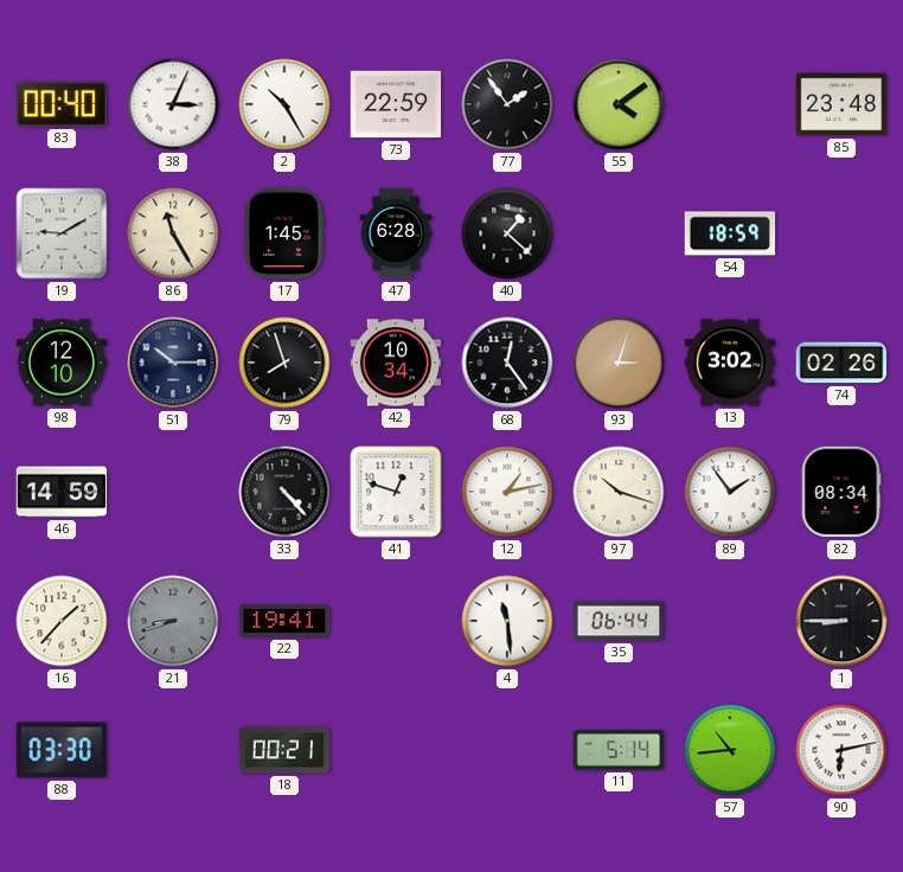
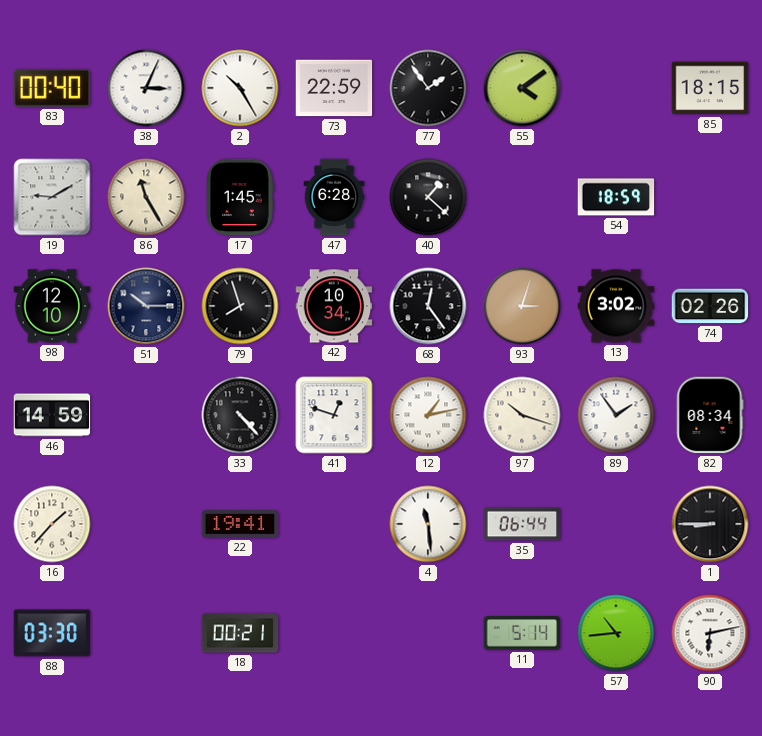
85: 23:48 -> 18:15
21: 8:42 -> none
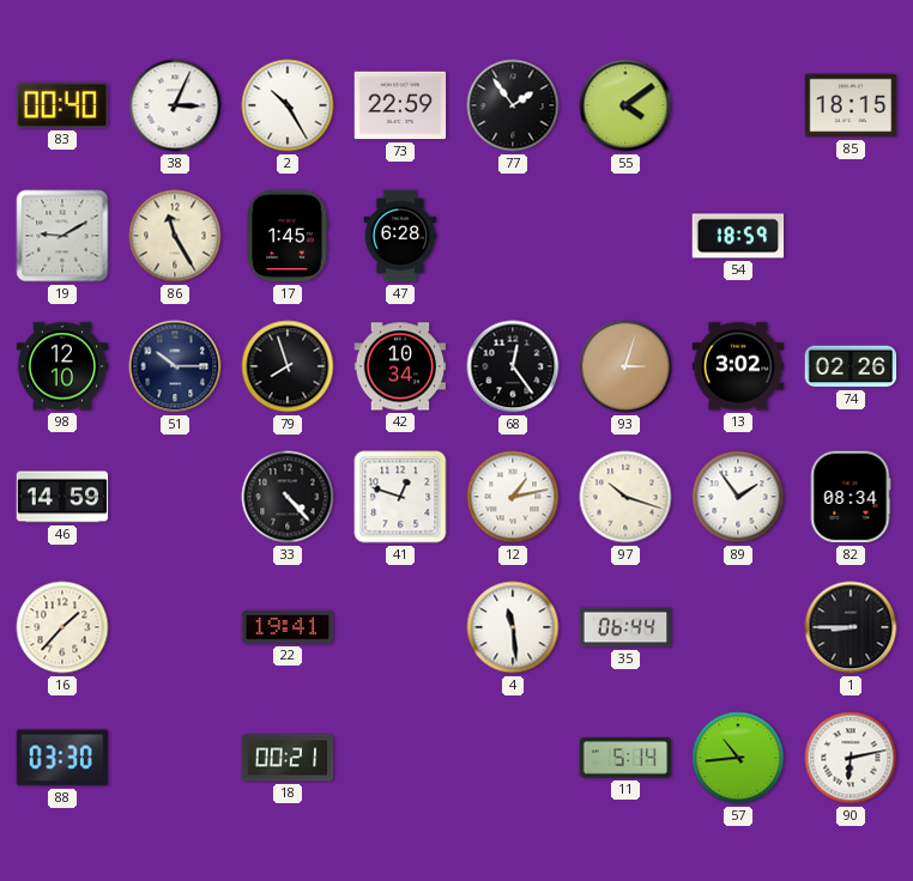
40: 1:22 -> none
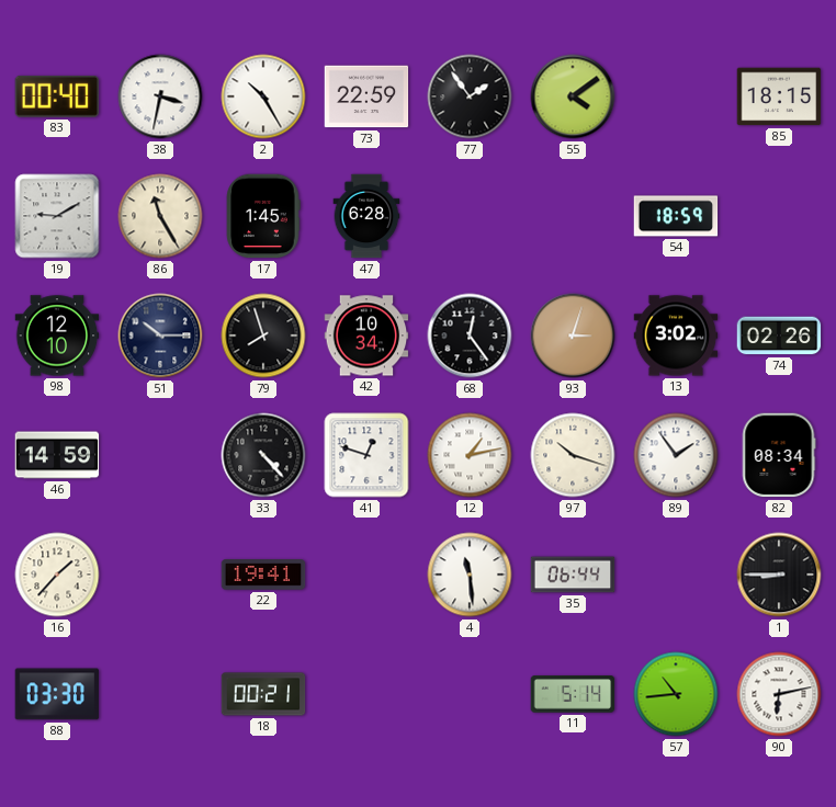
38: 3:04 -> 3:32
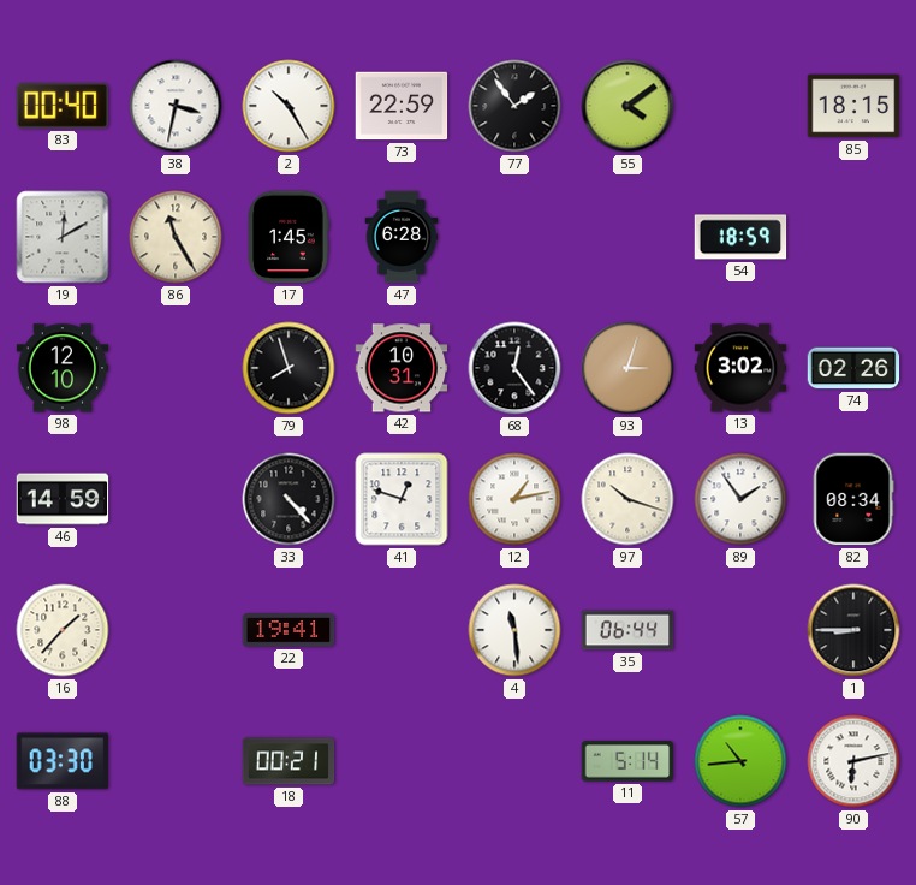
19: 9:10 -> 12:10
51: 10:15 -> none
42: 10:34 -> 10:31
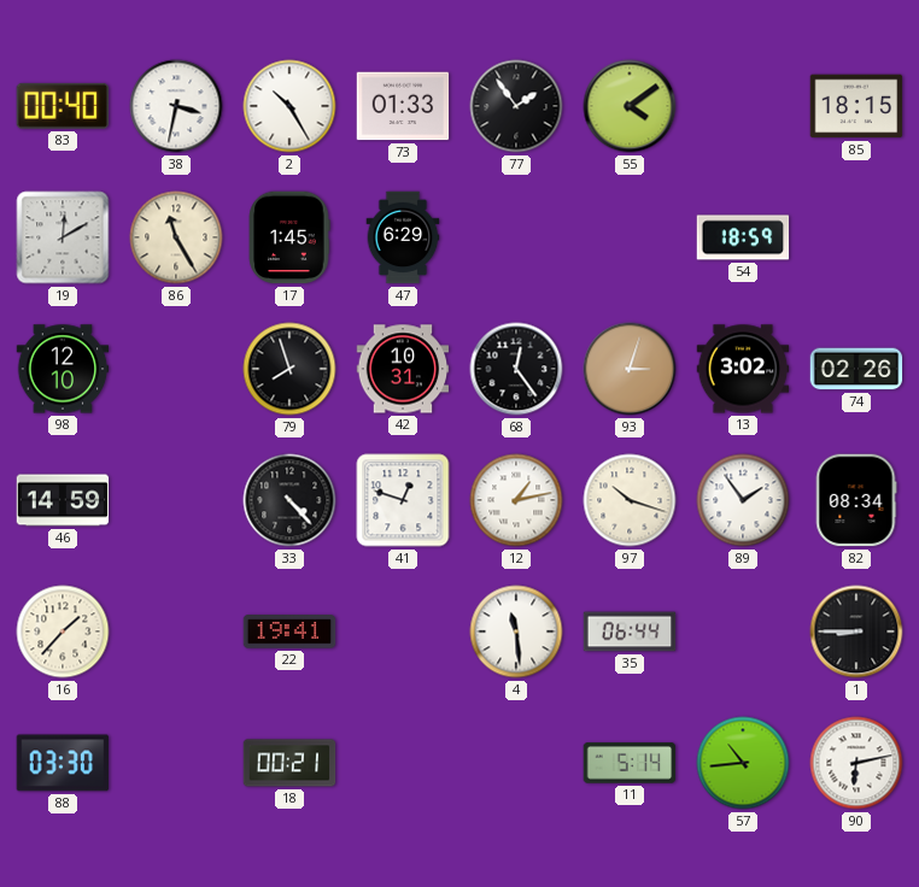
73: 22:59 -> 01:33
47: 6:28 -> 6:29
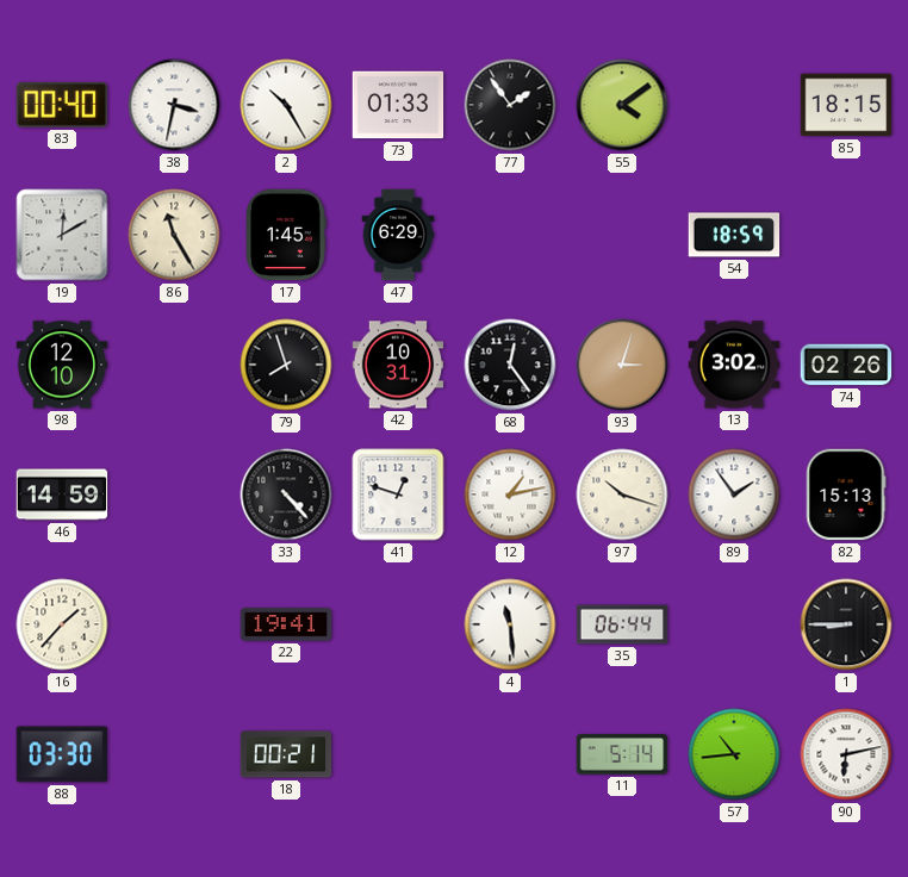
82: 08:34 -> 15:13
